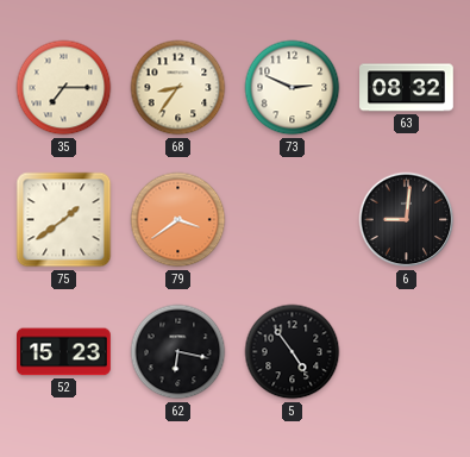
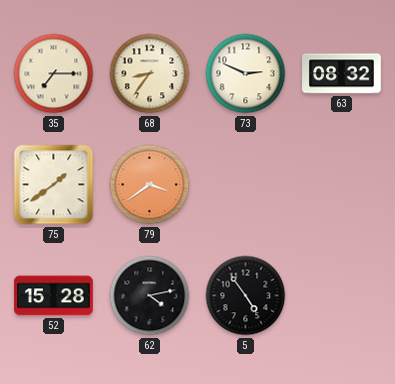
6: 9:01 -> none
52: 15:23 -> 15:28
62: 6:17 -> 4:13
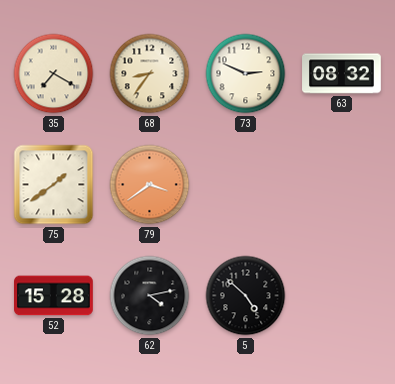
35: 7:15 -> 7:20
5: 4:54 -> 4:52
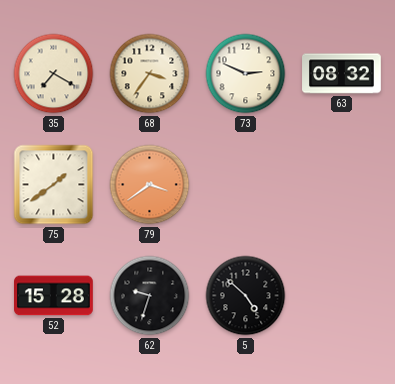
68: 8:36 -> 3:36
62: 4:13 -> 9:33
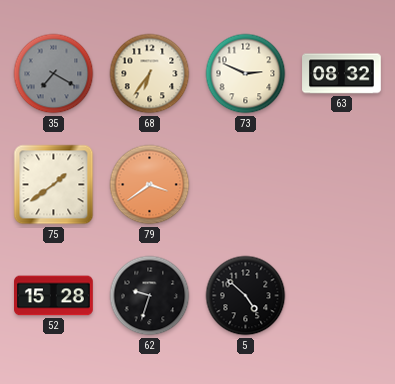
35 dial: cream -> grey
68: 3:36 -> 6:36
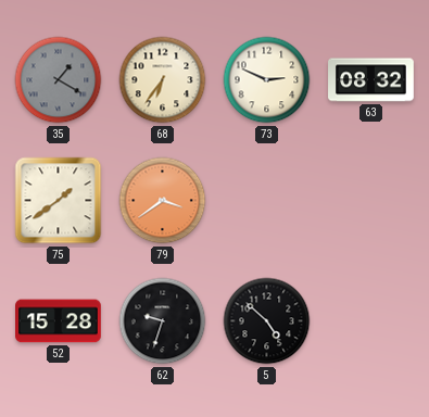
35: 7:20 -> 1:20
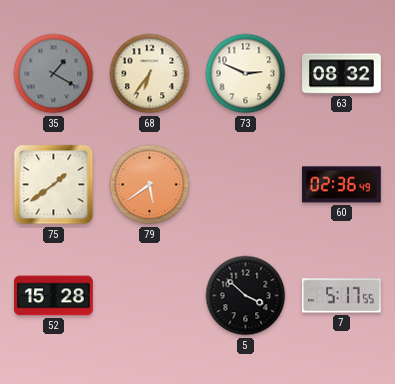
79: 3:39 -> 5:39
60: none -> 02:36
62: 9:33 -> none
5: 4:52 -> 3:52
7: none -> 5:17
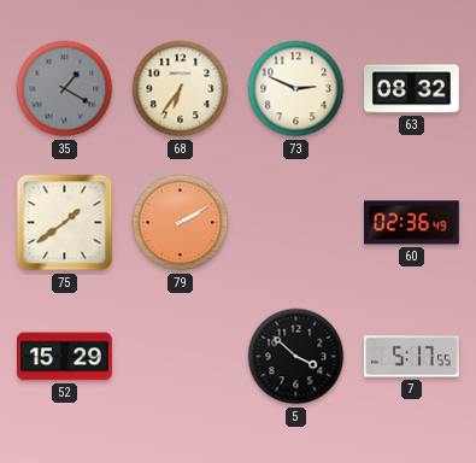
79: 5:39 -> 2:10
52: 15:28 -> 15:29
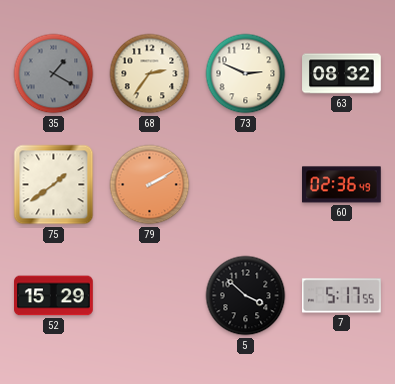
68: 6:36 -> 2:36
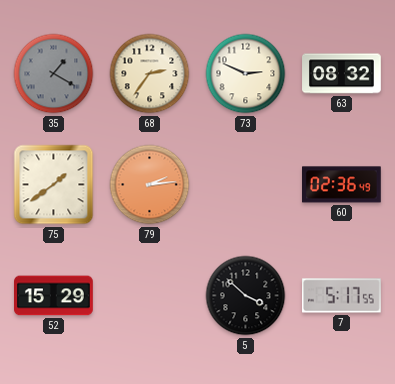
79: 2:10 -> 2:14
